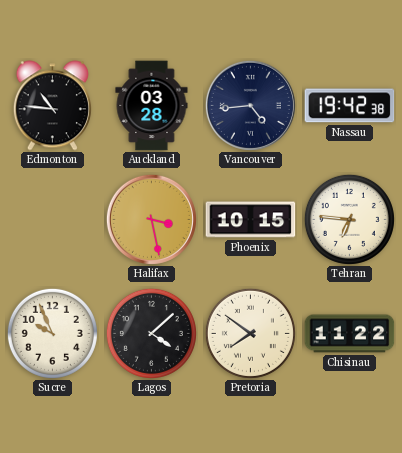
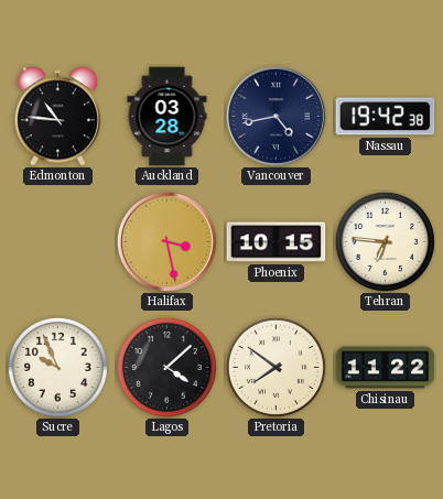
Vancouver: 4:44 -> 4:43
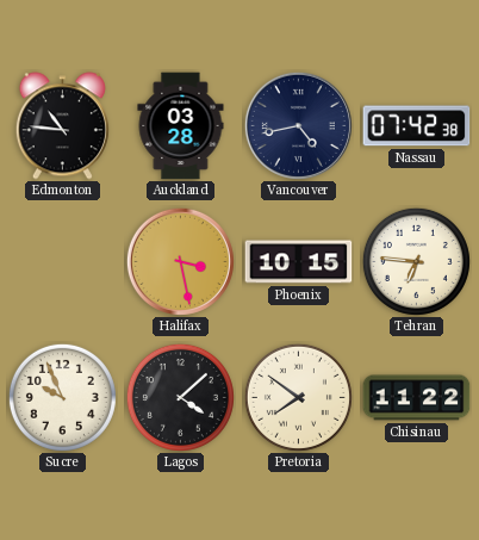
Nassau: 19:42 -> 07:42
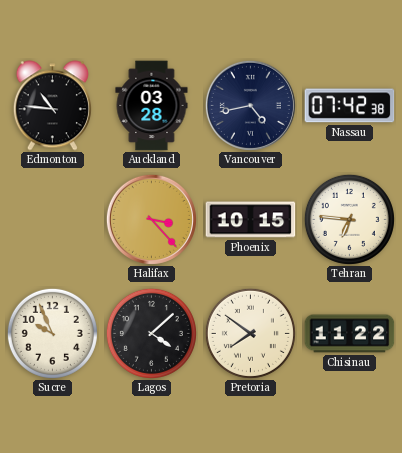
Halifax: 3:28 -> 3:23
